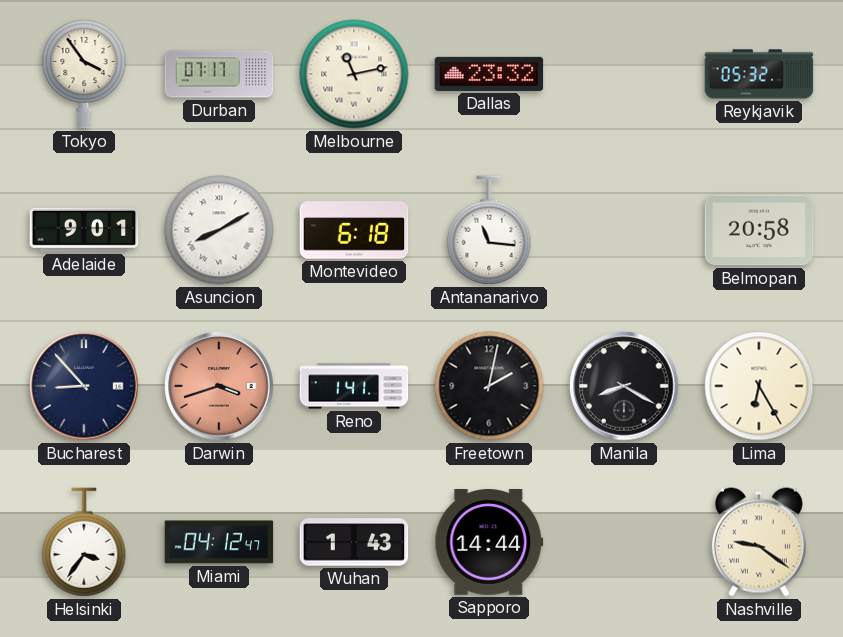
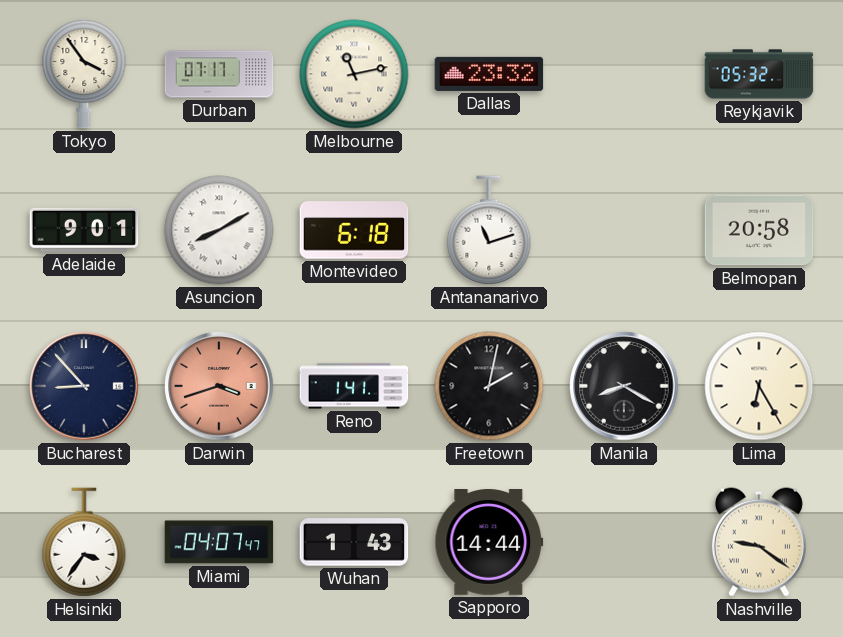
Antananarivo: 11:16 -> 11:12
Miami: 04:12 -> 04:07
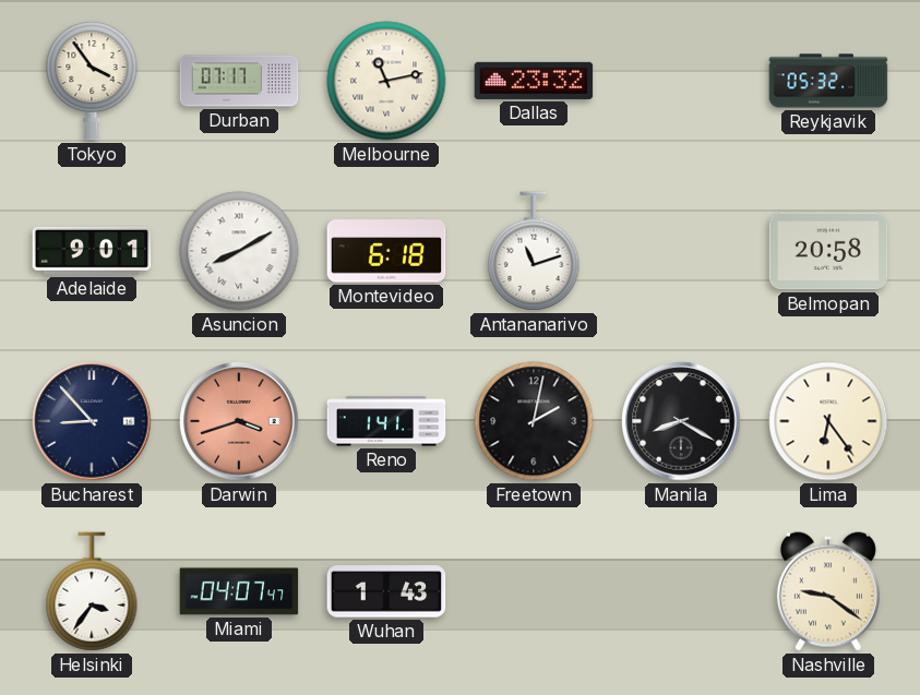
Lima: 6:25 -> 6:24
Sapporo: 14:44 -> none
